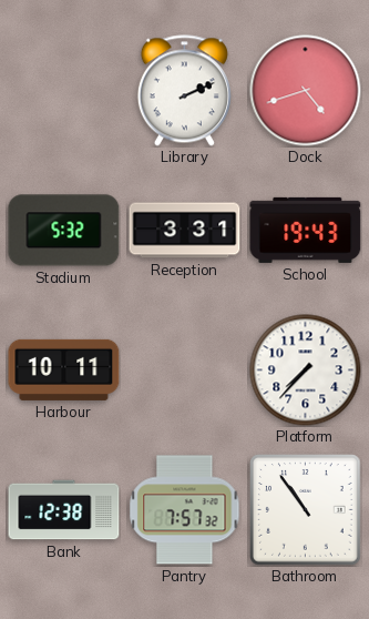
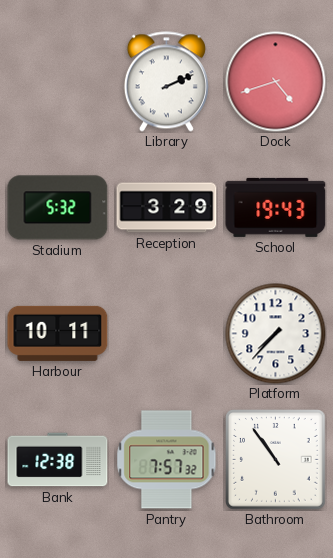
Reception: 3:31 -> 3:29
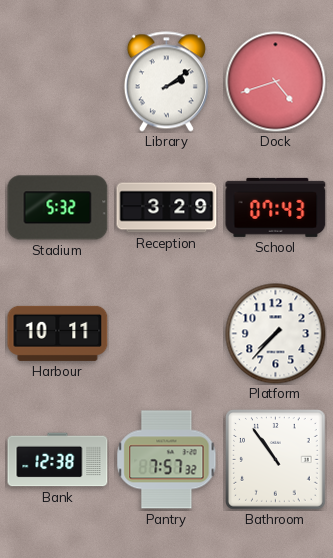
Library: 2:11 -> 2:09
School: 19:43 -> 07:43
